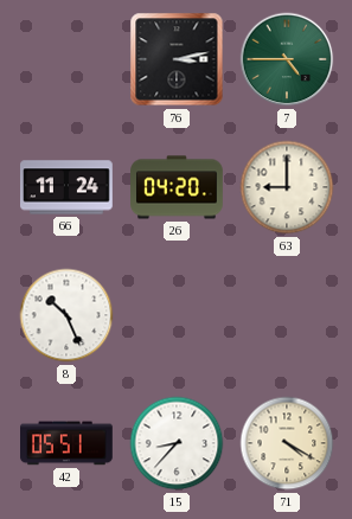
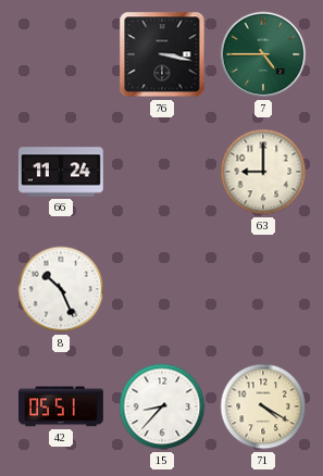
76: 3:13 -> 3:17
26: 04:20 -> none
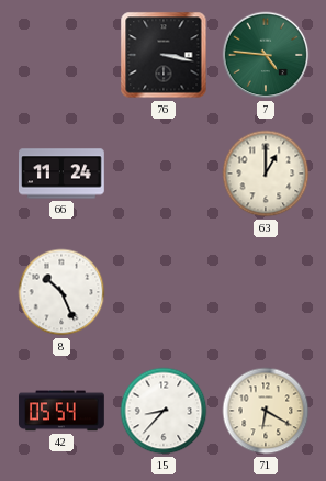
7: 4:45 -> 4:46
63: 9:00 -> 1:00
42: 05:51 -> 05:54
71: 4:20 -> 6:20
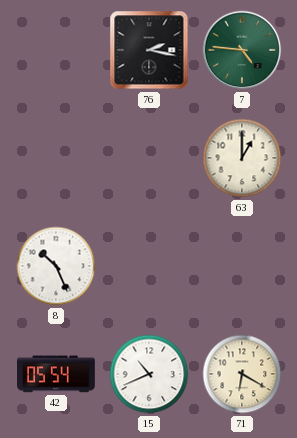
76: 3:17 -> 2:17
66: 11:24 -> none
15: 8:37 -> 10:41
